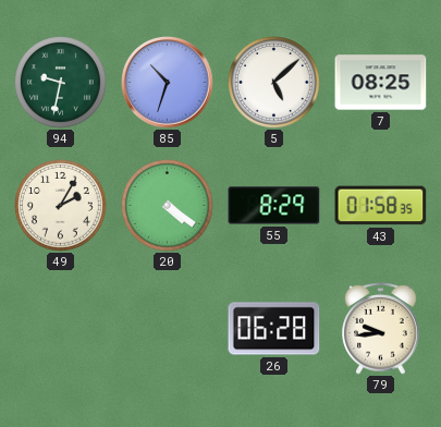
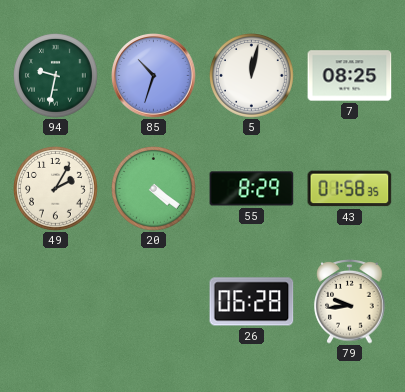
5: 5:08 -> 12:02
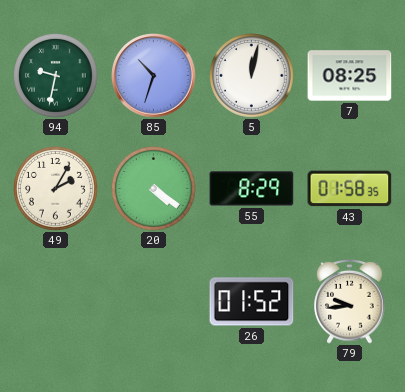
26: 06:28 -> 01:52
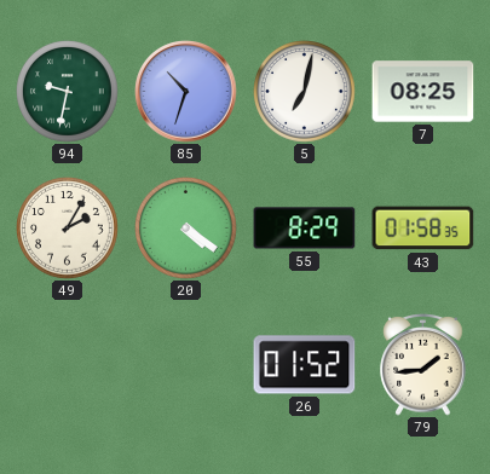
5: 12:02 -> 7:02
79: 9:44 -> 1:44
